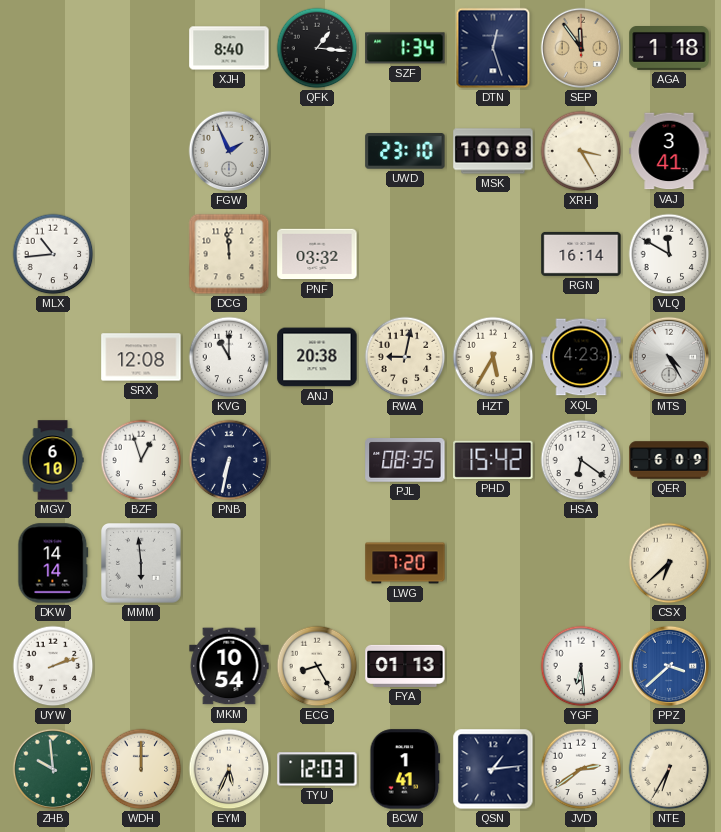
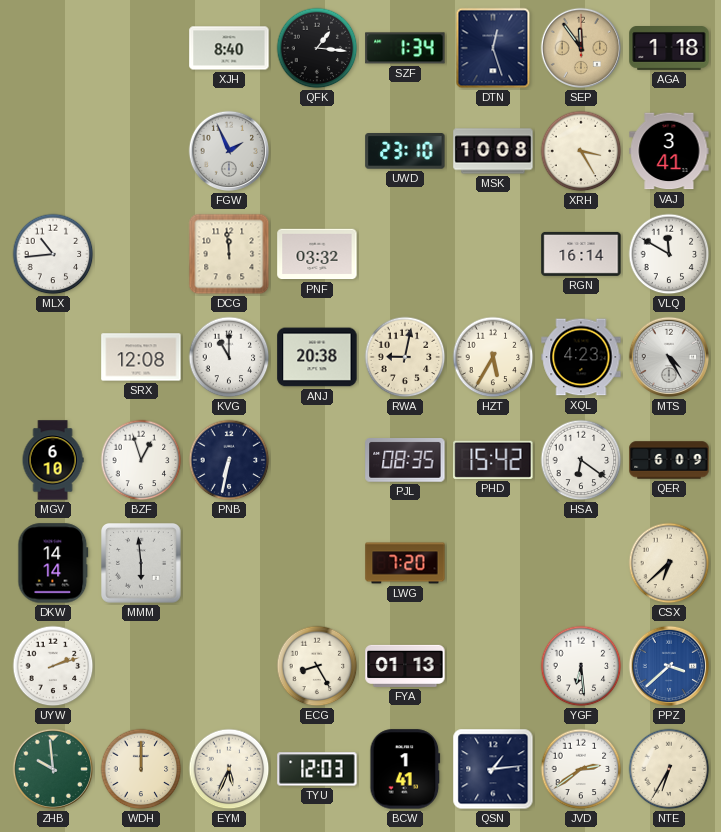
MKM: 10:54 -> none
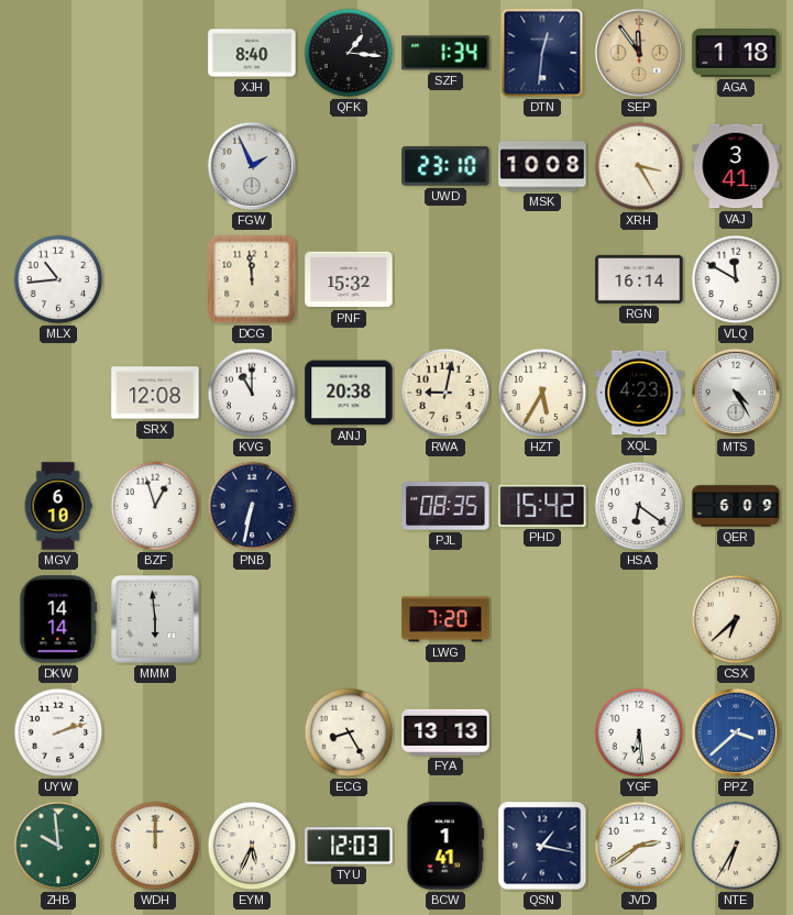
DTN: 12:27 -> 12:31
PNF: 03:32 -> 15:32
FYA: 01:13 -> 13:13
QSN: 1:14 -> 1:17
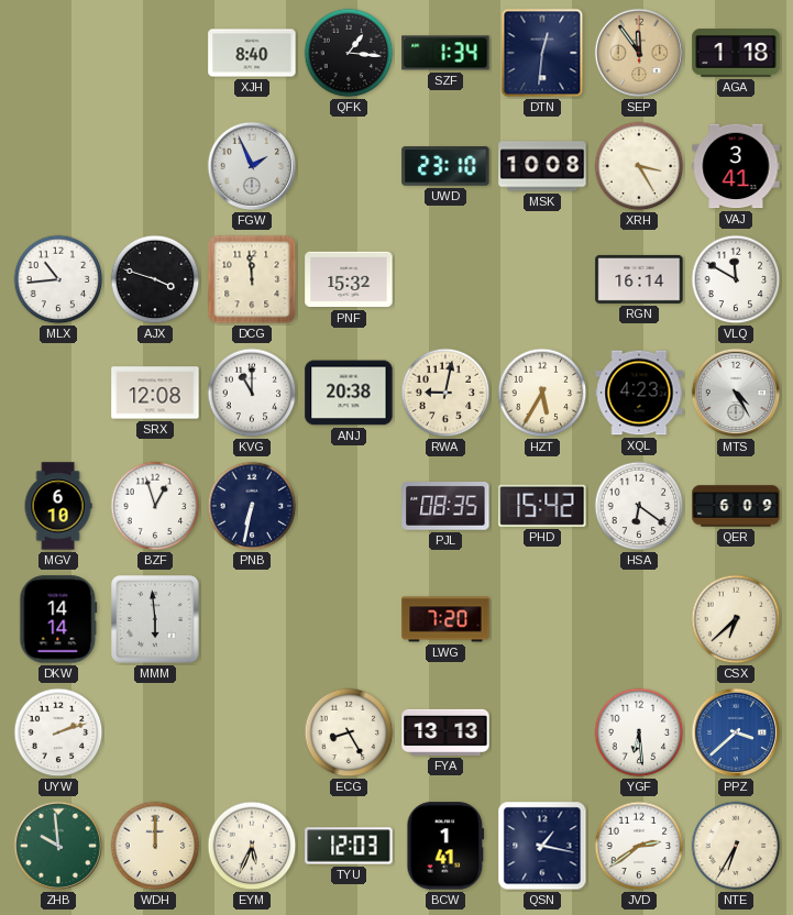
AJX: none -> 3:48
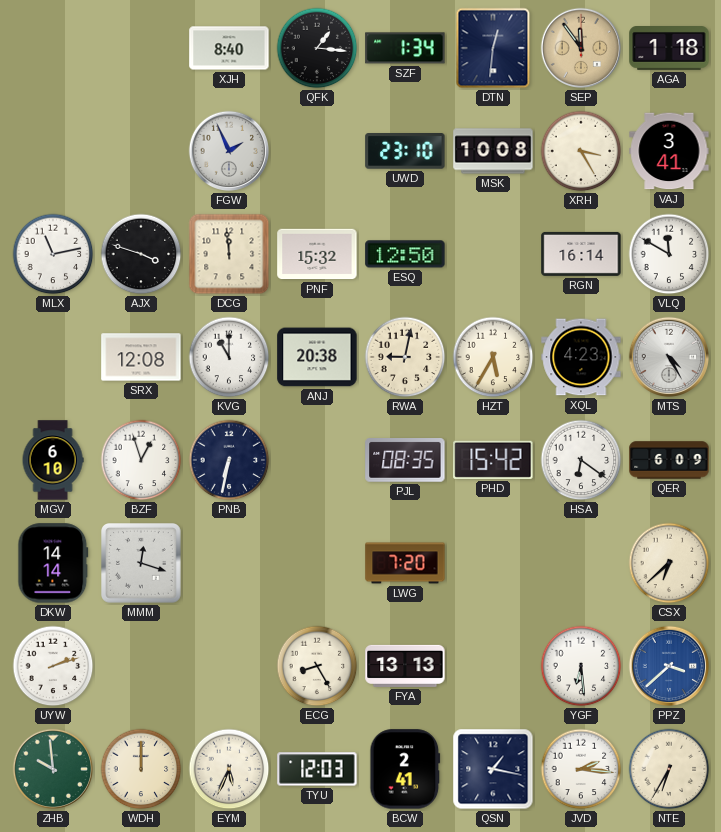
MLX: 10:44 -> 11:13
ESQ: none -> 12:50
MMM: 5:59 -> 12:18
BCW: 1:41 -> 2:41
JVD: 2:39 -> 2:16
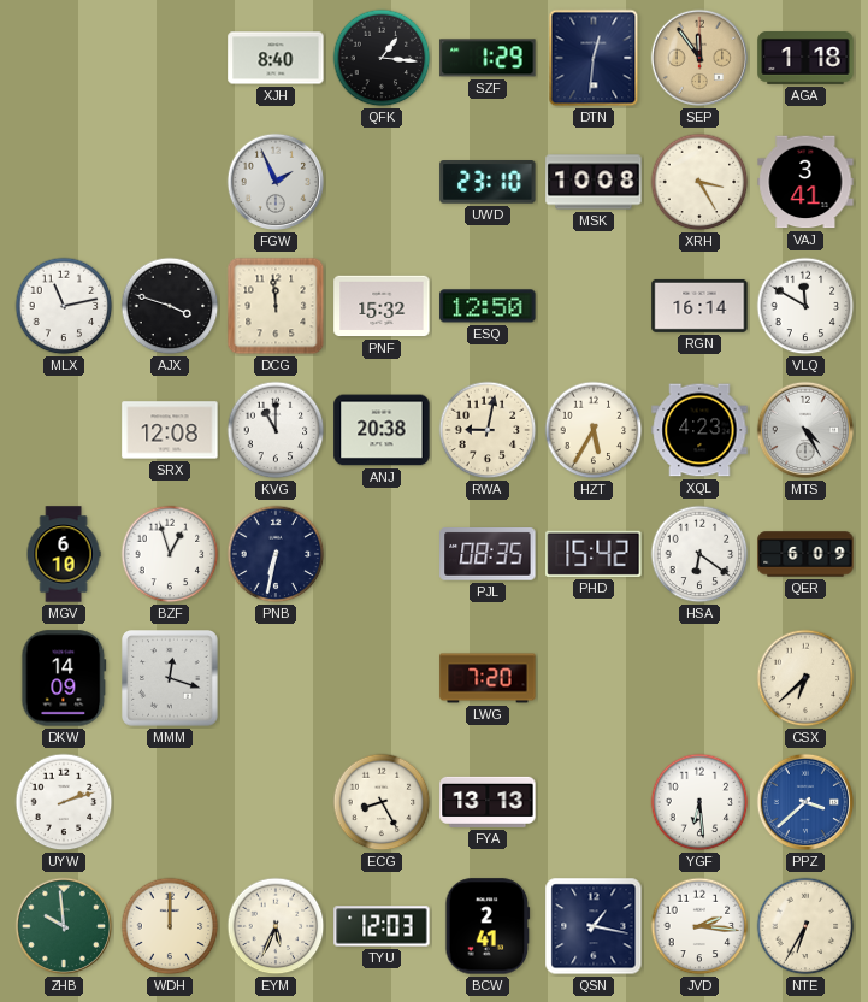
SZF: 1:34 -> 1:29
DKW: 14:14 -> 14:09
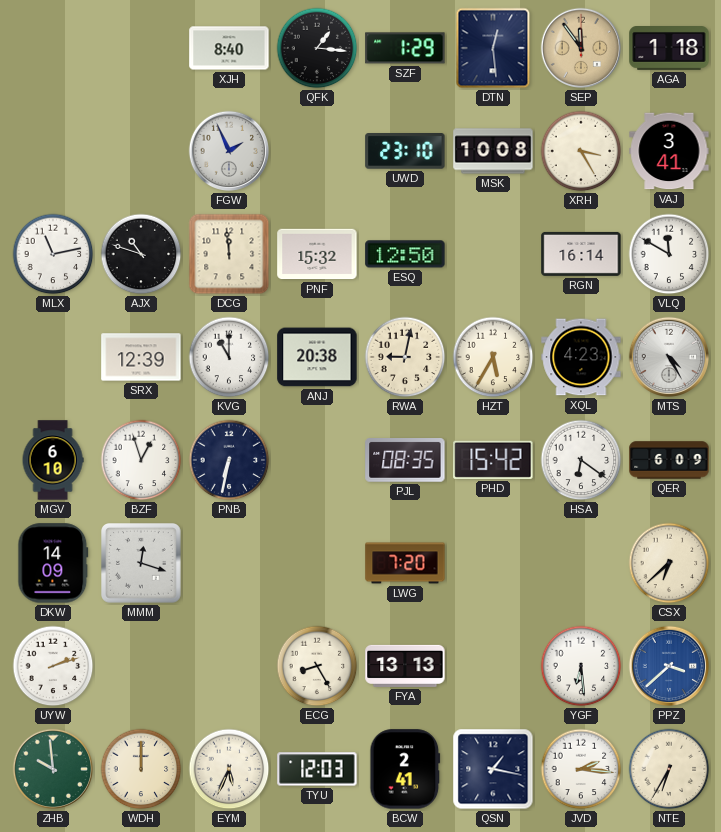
DTN: 12:31 -> 12:29
AJX: 3:48 -> 10:48
SRX: 12:08 -> 12:39
